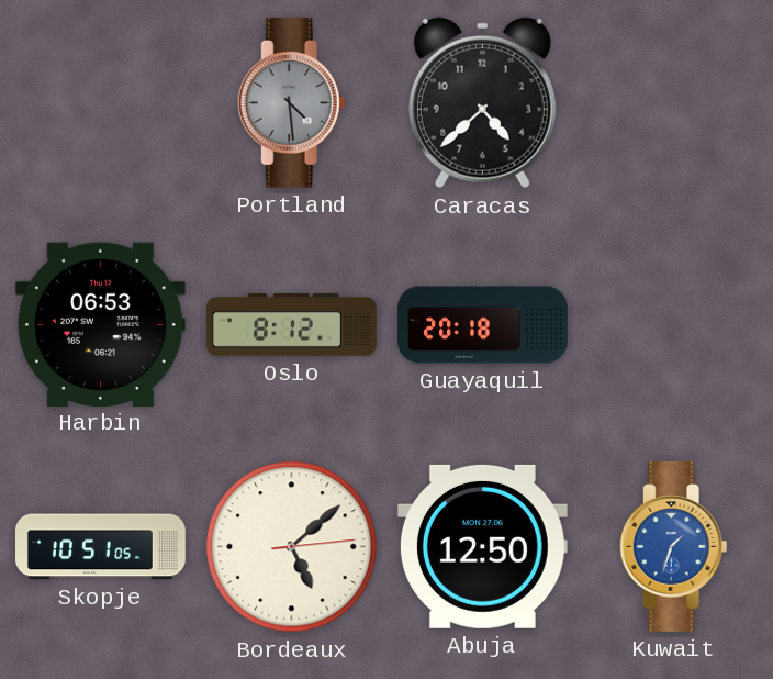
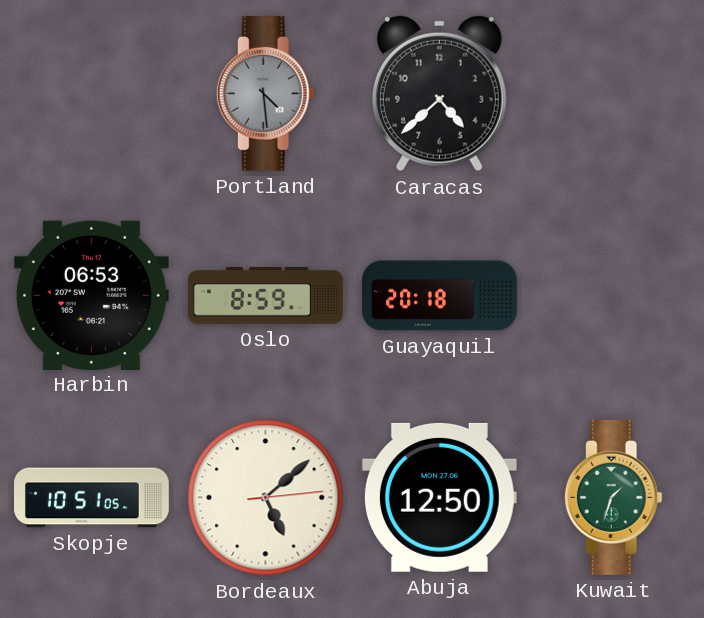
Oslo: 8:12 -> 8:59
Kuwait dial: blue -> green
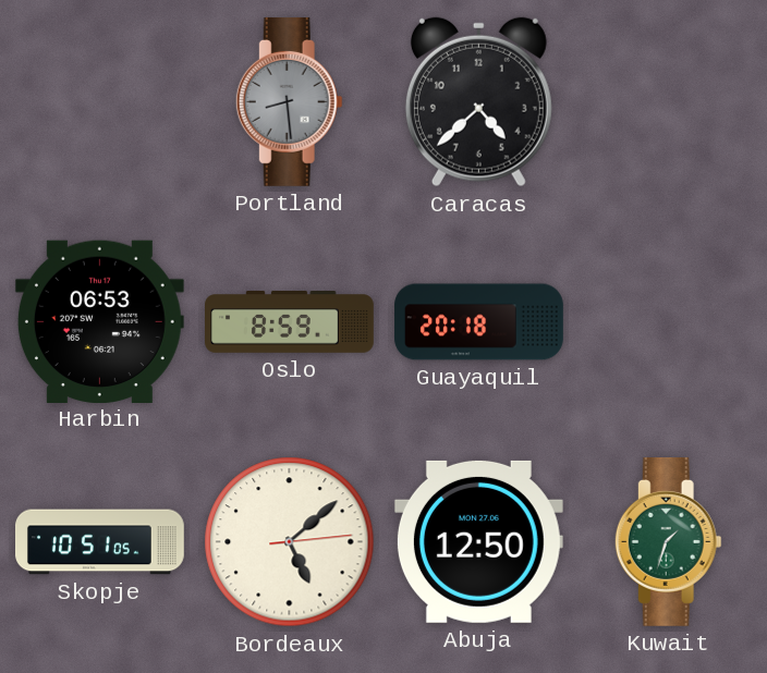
Portland: 4:29 -> 8:29
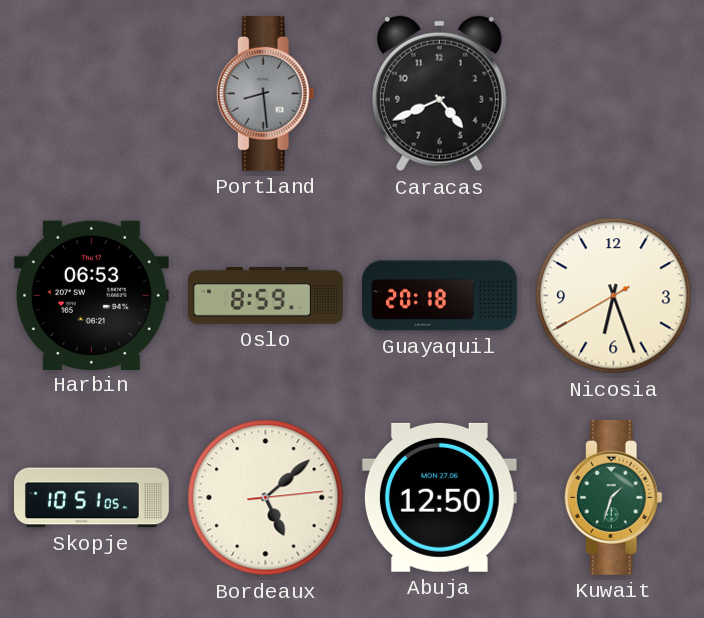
Caracas: 4:38 -> 4:41
Nicosia: none -> 6:26
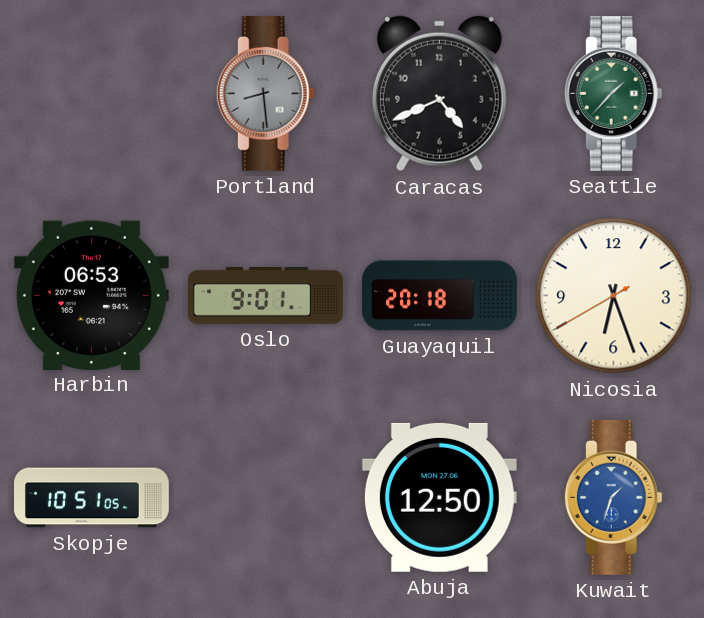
Seattle: none -> 1:37
Oslo: 8:59 -> 9:01
Bordeaux: 5:08 -> none
Kuwait dial: green -> blue
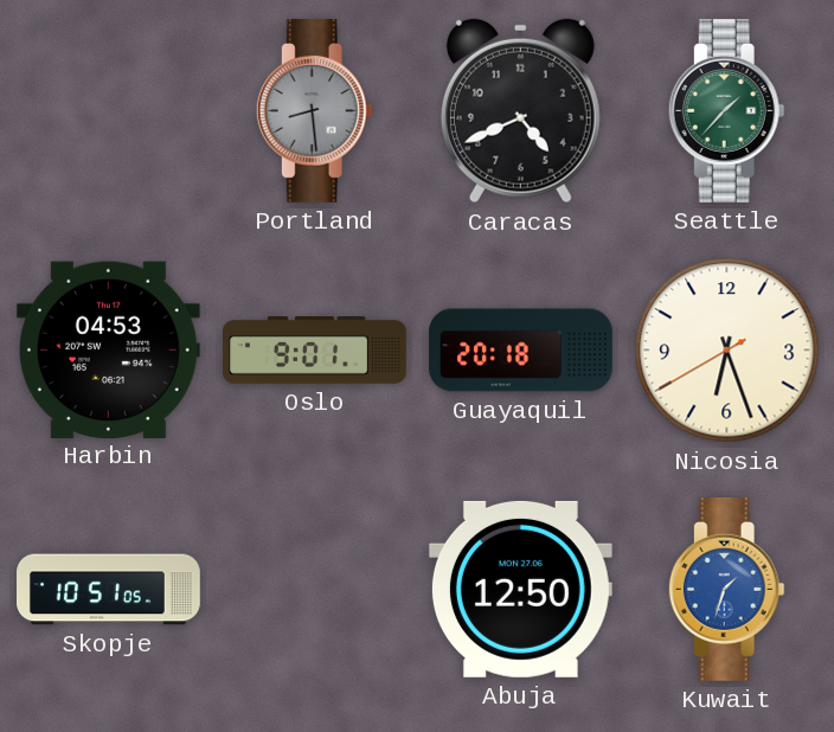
Harbin: 06:53 -> 04:53
